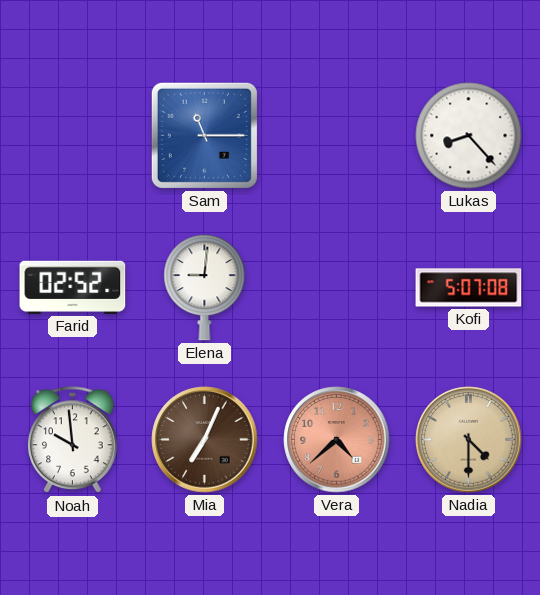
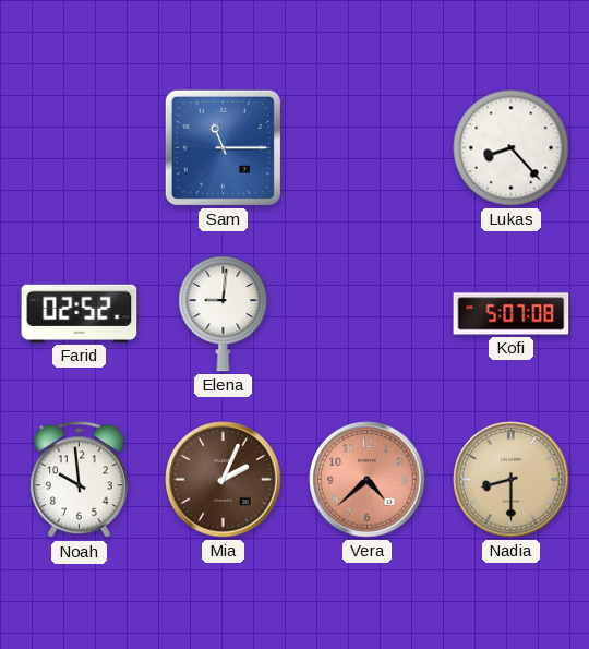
Mia: 7:04 -> 2:04
Nadia: 4:30 -> 8:30
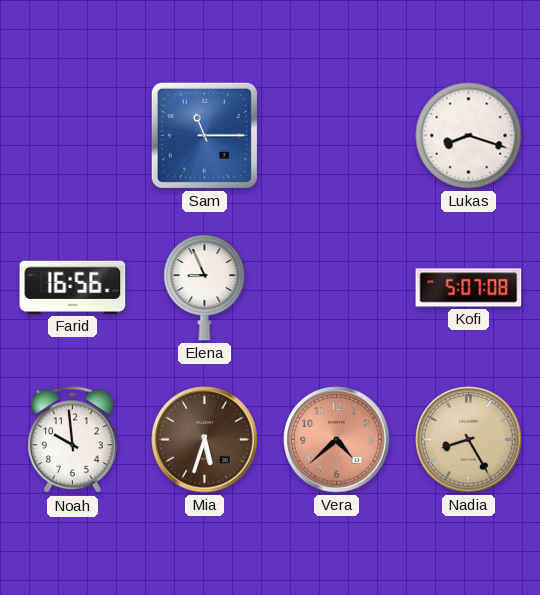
Lukas: 8:23 -> 8:18
Farid: 02:52 -> 16:56
Elena: 9:01 -> 8:56
Mia: 2:04 -> 5:33
Nadia: 8:30 -> 8:25
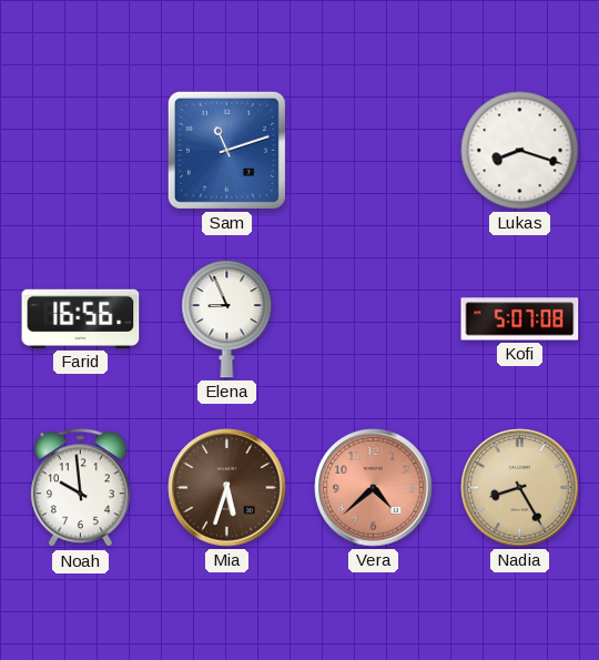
Sam: 11:15 -> 11:12
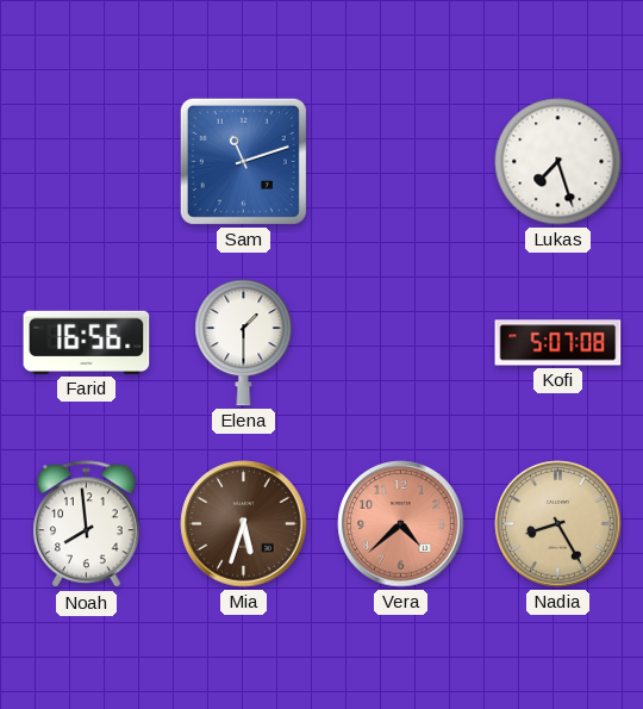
Lukas: 8:18 -> 7:27
Elena: 8:56 -> 1:30
Noah: 9:59 -> 7:59
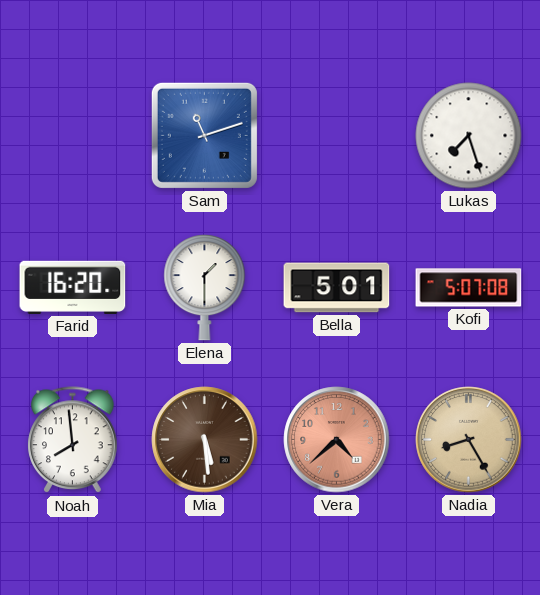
Farid: 16:56 -> 16:20
Bella: none -> 5:01
Mia: 5:33 -> 5:29
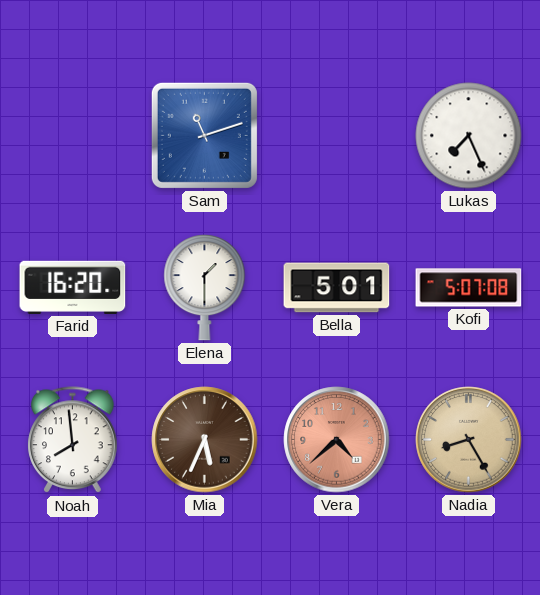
Lukas: 7:27 -> 7:26
Mia: 5:29 -> 5:34
